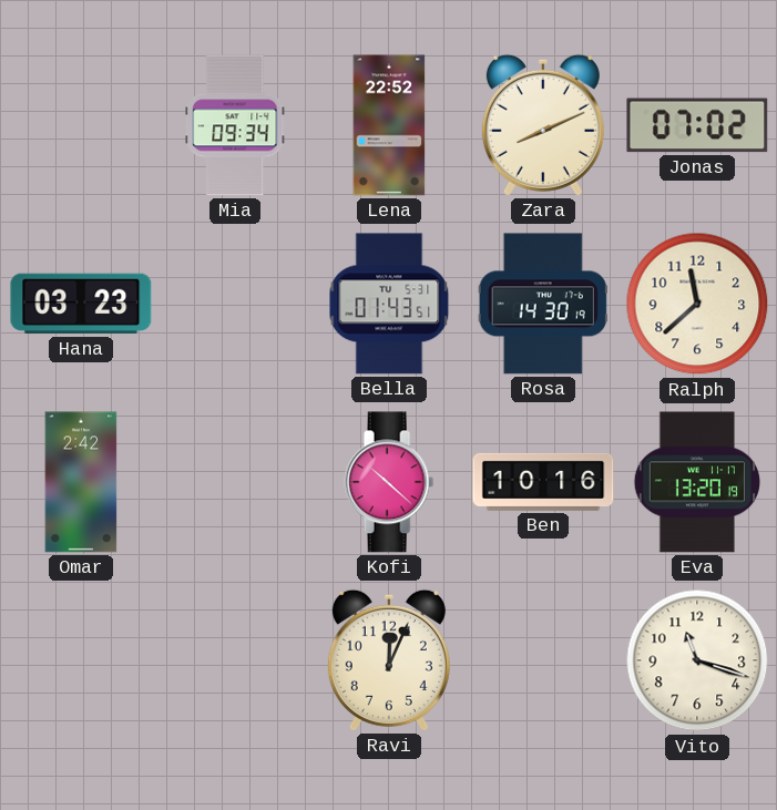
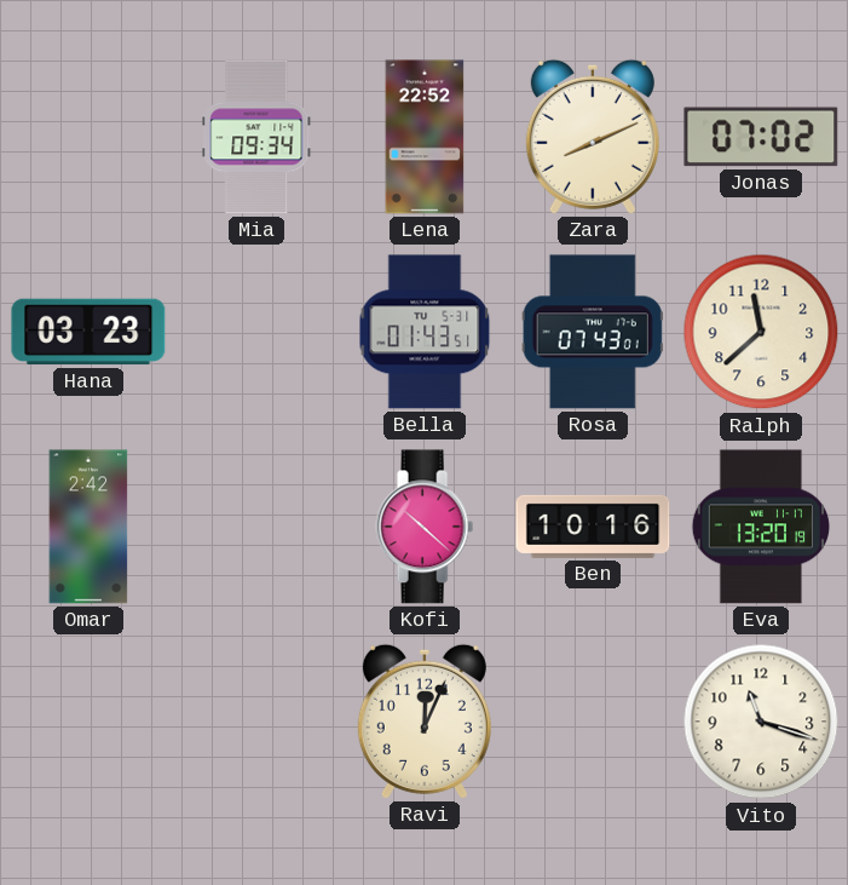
Rosa: 14:30 -> 07:43
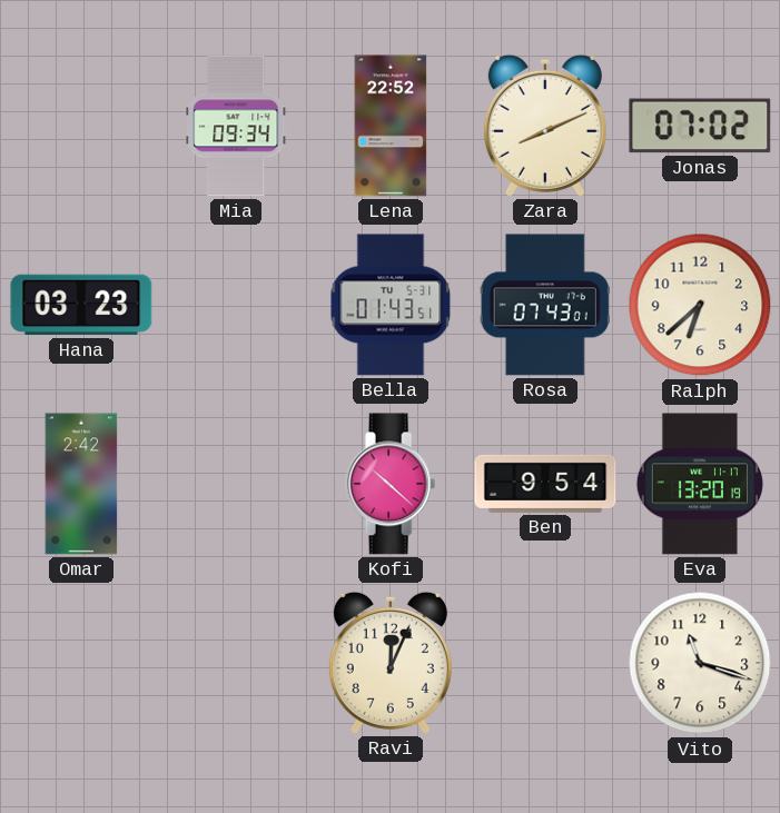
Ralph: 11:38 -> 6:38
Ben: 10:16 -> 9:54
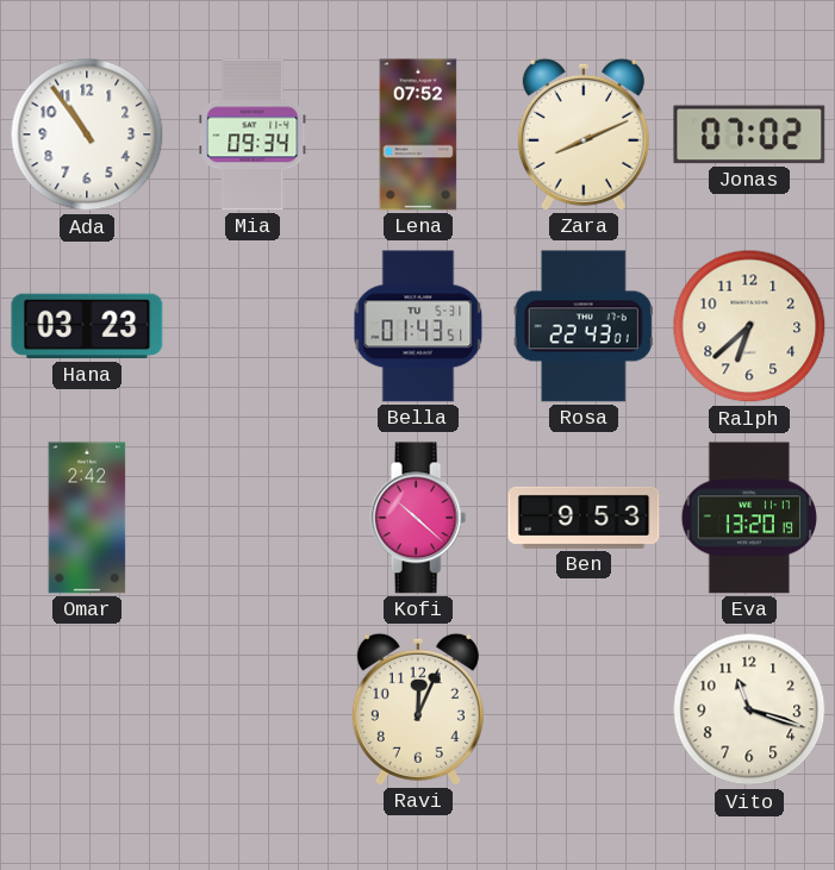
Ada: none -> 10:54
Lena: 22:52 -> 07:52
Rosa: 07:43 -> 22:43
Ben: 9:54 -> 9:53
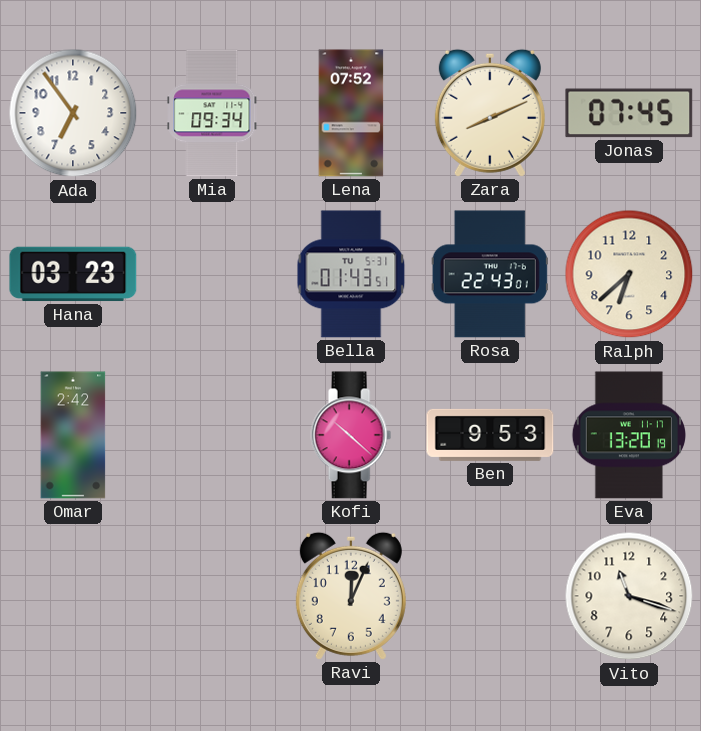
Ada: 10:54 -> 6:54
Jonas: 07:02 -> 07:45
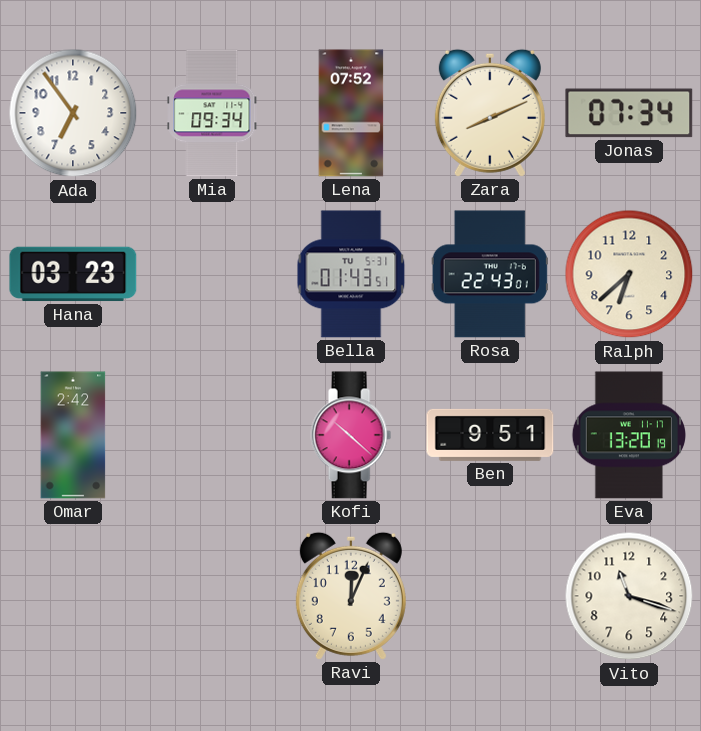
Jonas: 07:45 -> 07:34
Ben: 9:53 -> 9:51
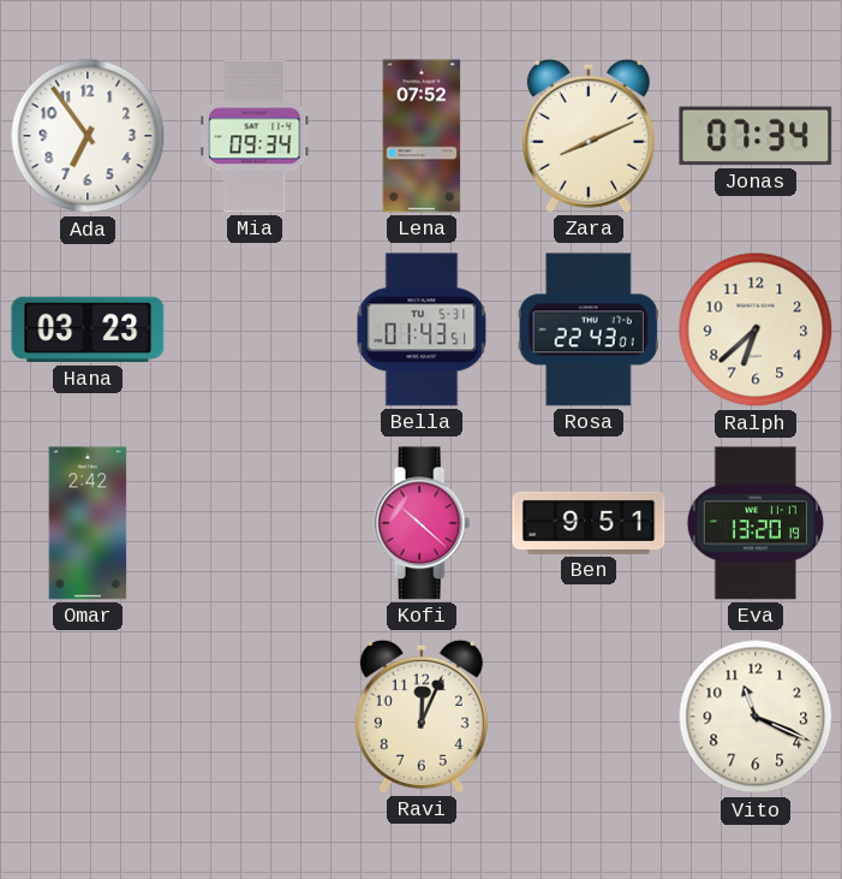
Vito: 11:18 -> 11:19
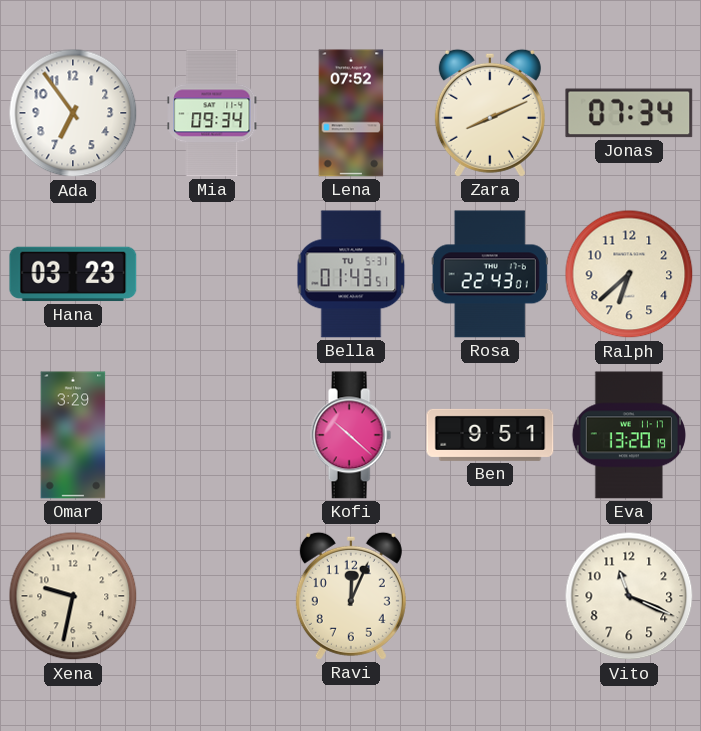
Omar: 2:42 -> 3:29
Xena: none -> 9:32
